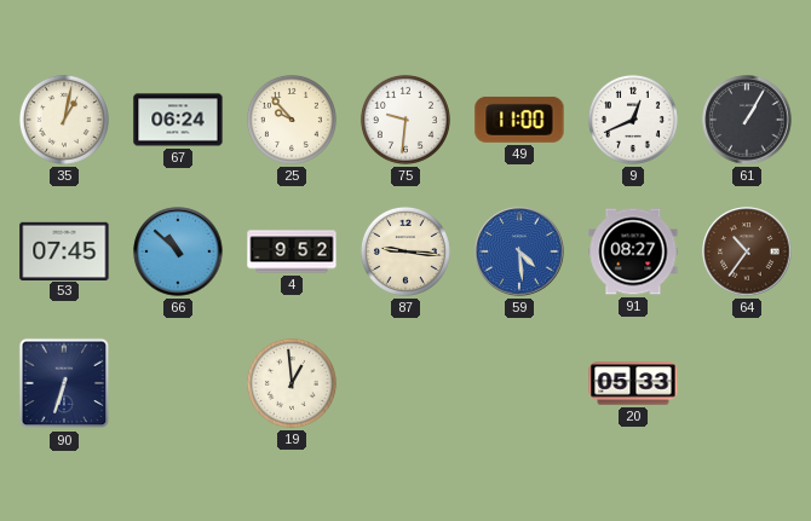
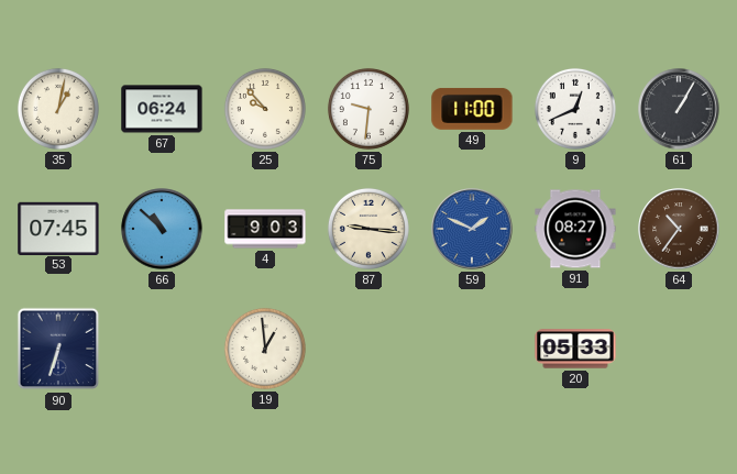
4: 9:52 -> 9:03
59: 4:29 -> 1:49
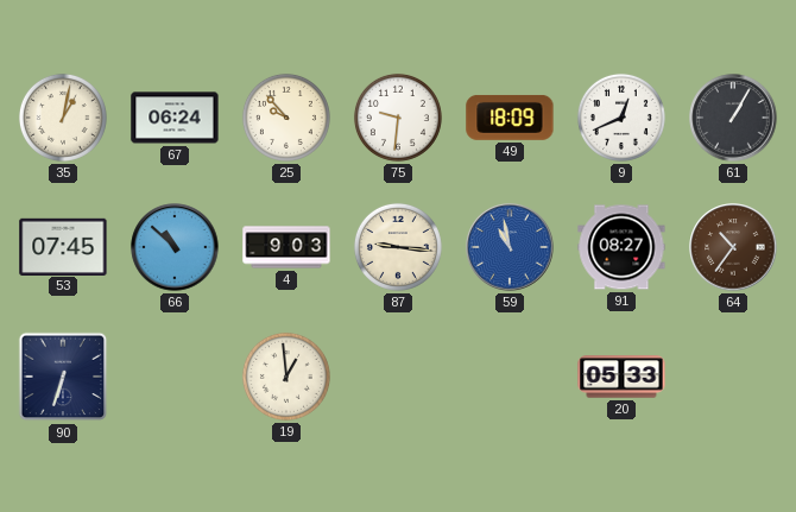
49: 11:00 -> 18:09
59: 1:49 -> 10:58
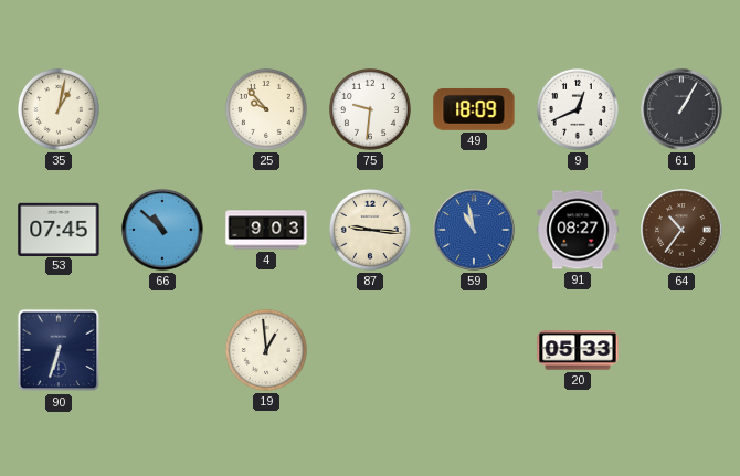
67: 06:24 -> none
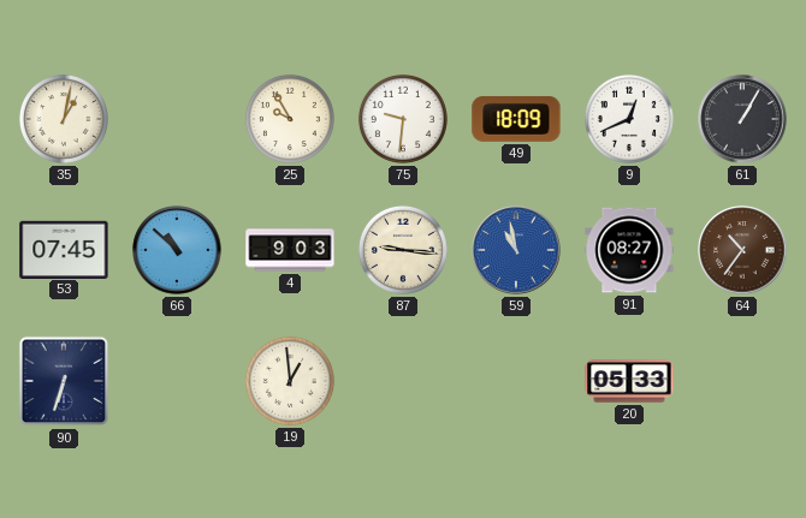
25: 9:53 -> 9:55
